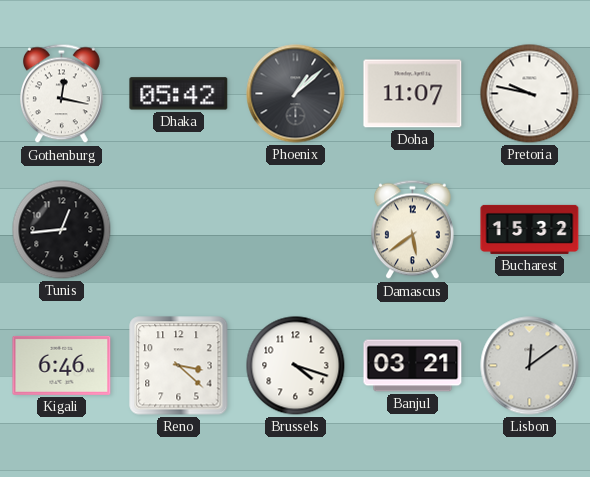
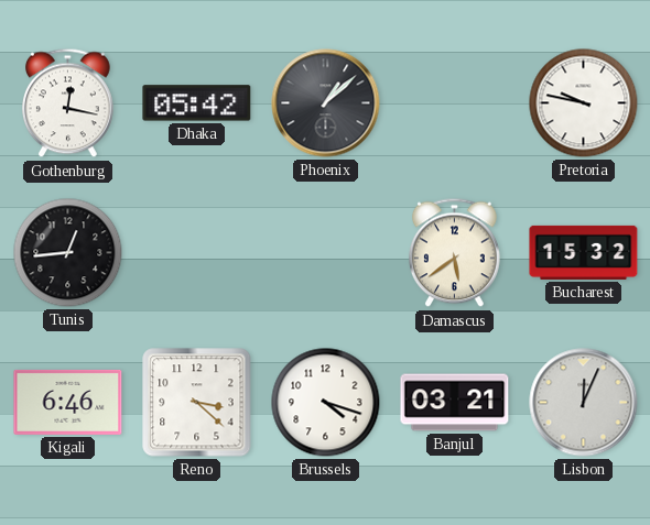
Doha: 11:07 -> none
Lisbon: 12:09 -> 12:04
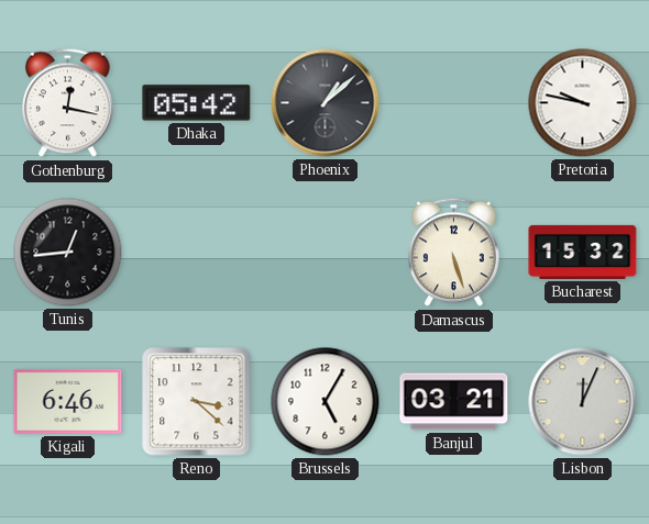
Damascus: 5:39 -> 5:27
Brussels: 4:18 -> 5:05
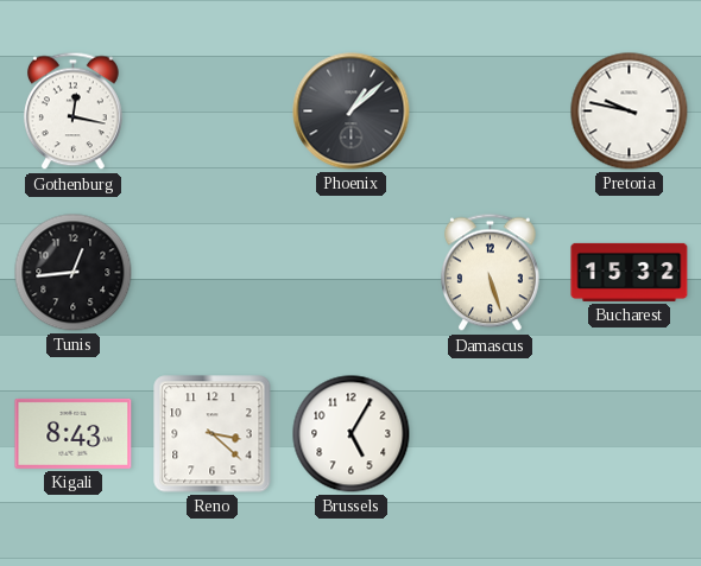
Dhaka: 05:42 -> none
Kigali: 6:46 -> 8:43
Banjul: 03:21 -> none
Lisbon: 12:04 -> none
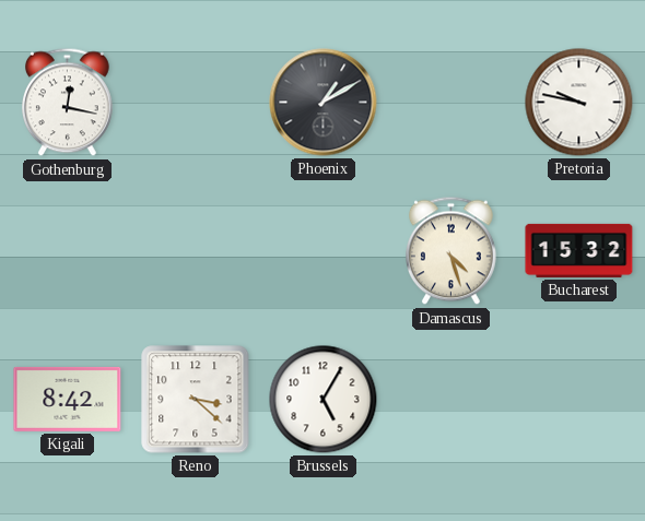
Phoenix: 1:08 -> 1:10
Tunis: 12:44 -> none
Damascus: 5:27 -> 4:27
Kigali: 8:43 -> 8:42
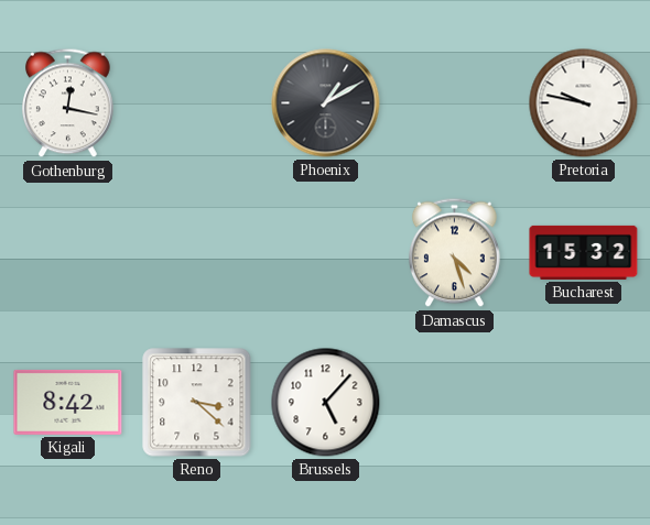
Brussels: 5:05 -> 5:07
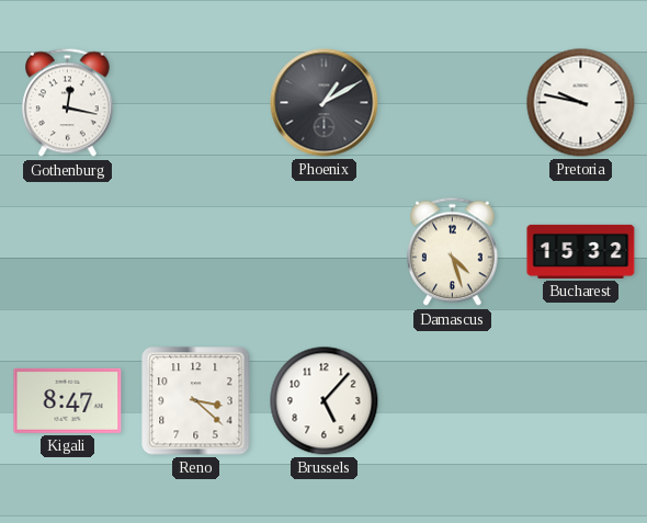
Kigali: 8:42 -> 8:47
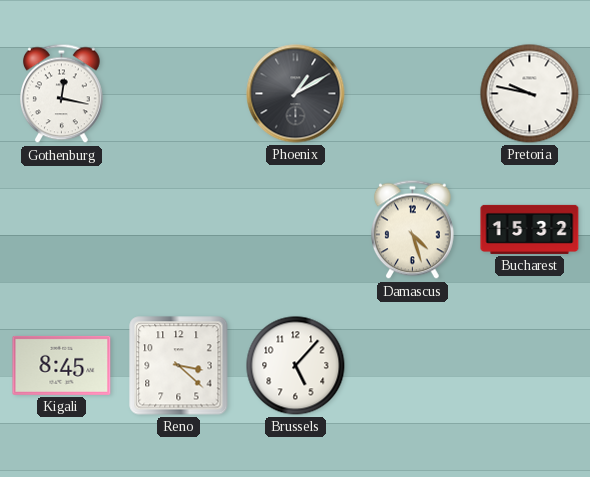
Kigali: 8:47 -> 8:45
